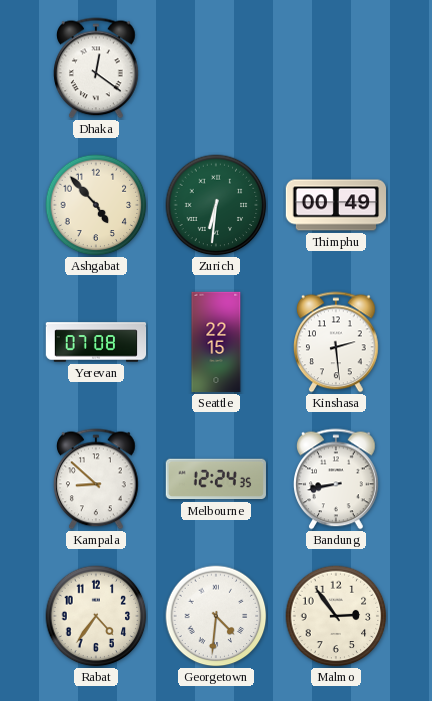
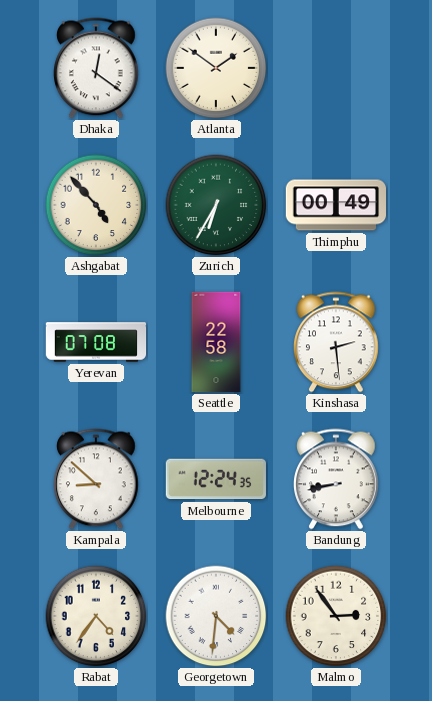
Atlanta: none -> 1:51
Zurich: 6:31 -> 6:35
Seattle: 22:15 -> 22:58
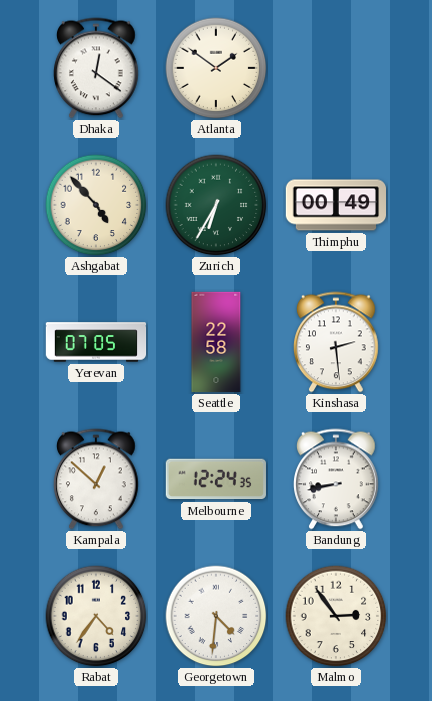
Yerevan: 07:08 -> 07:05
Kampala: 8:52 -> 12:52
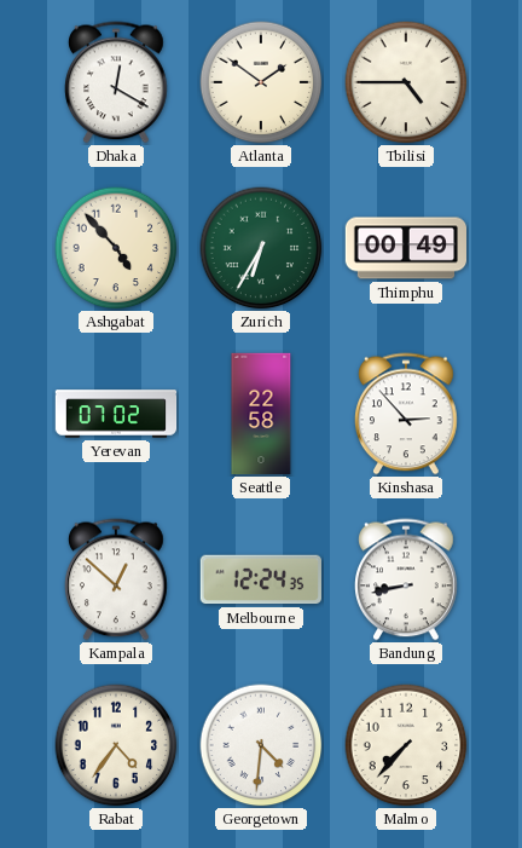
Dhaka: 12:21 -> 12:20
Tbilisi: none -> 4:45
Yerevan: 07:05 -> 07:02
Kinshasa: 2:29 -> 2:53
Malmo: 2:54 -> 7:37
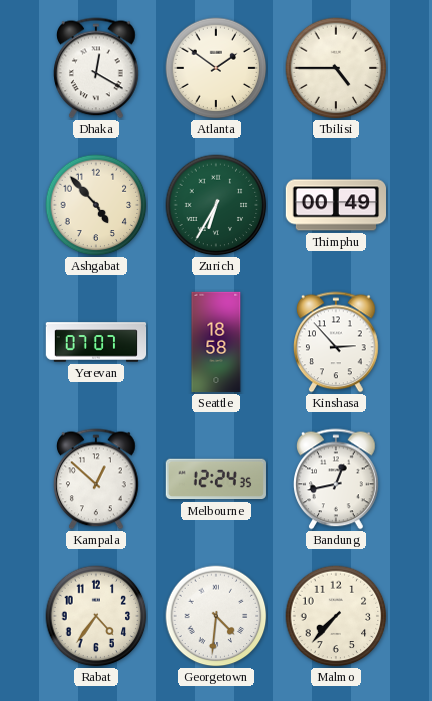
Yerevan: 07:02 -> 07:07
Seattle: 22:58 -> 18:58
Bandung: 8:43 -> 12:43
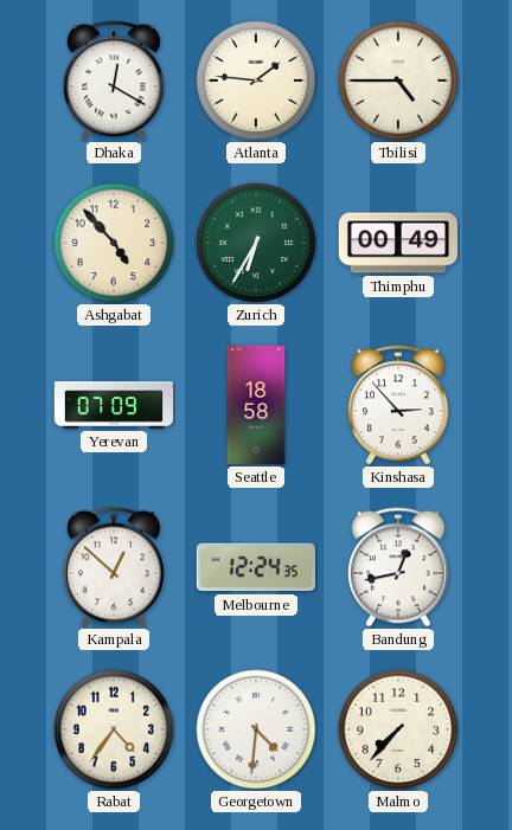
Atlanta: 1:51 -> 1:46
Yerevan: 07:07 -> 07:09
